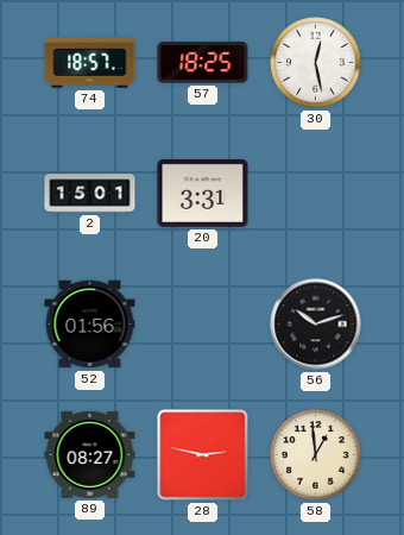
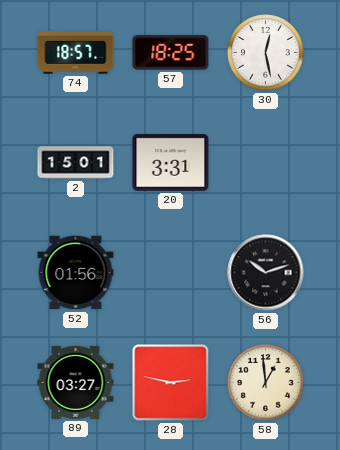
89: 08:27 -> 03:27
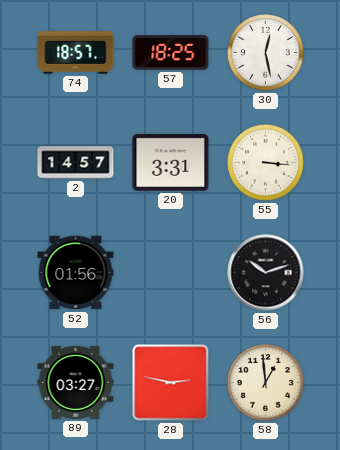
2: 15:01 -> 14:57
55: none -> 3:16
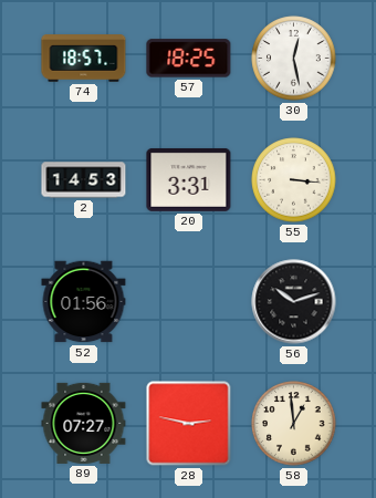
2: 14:57 -> 14:53
89: 03:27 -> 07:27
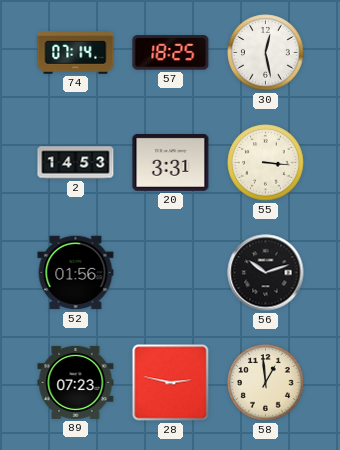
74: 18:57 -> 07:14
89: 07:27 -> 07:23
